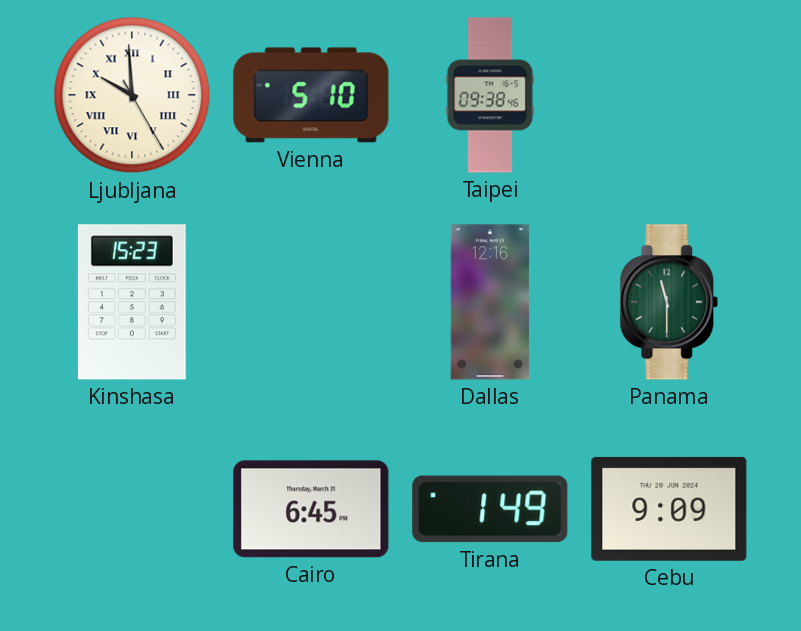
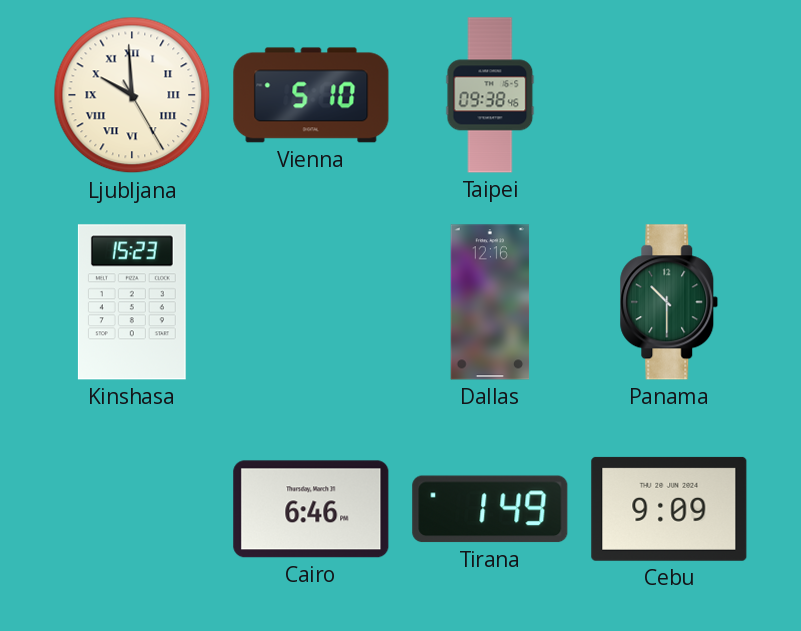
Panama: 11:30 -> 10:30
Cairo: 6:45 -> 6:46
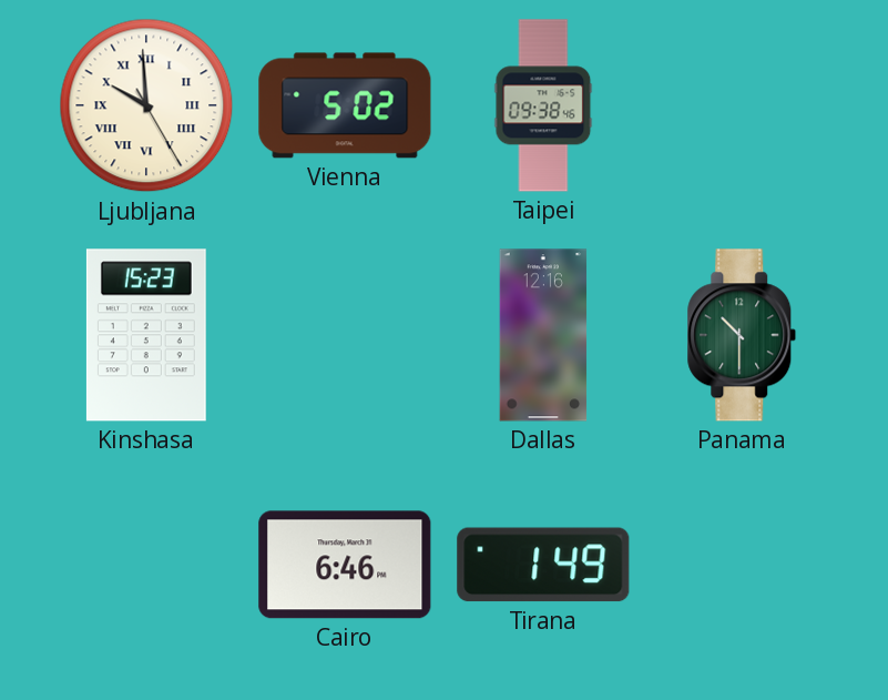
Vienna: 5:10 -> 5:02
Cebu: 9:09 -> none
